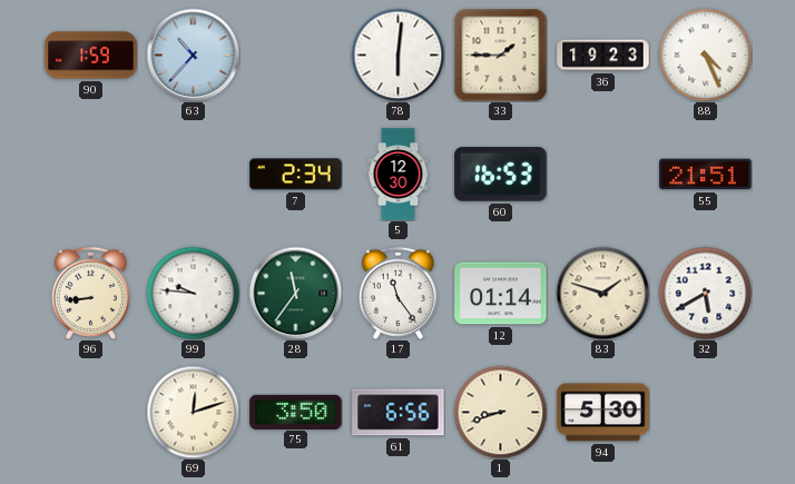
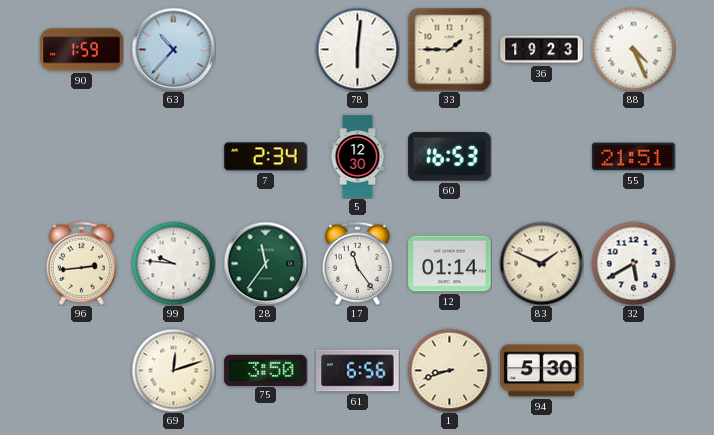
96: 8:44 -> 2:44
83: 1:48 -> 1:49
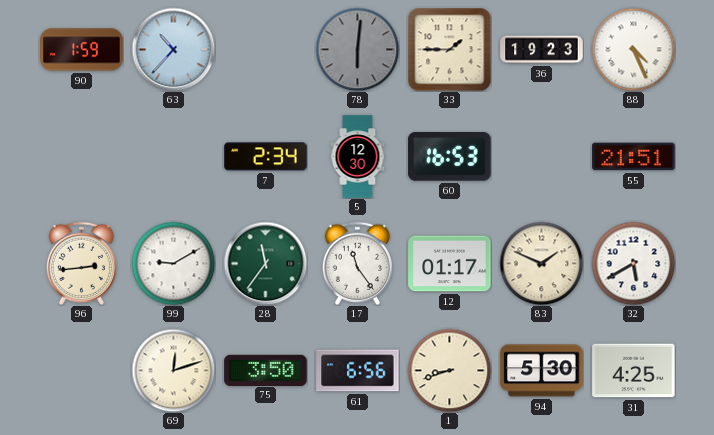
78 dial: white -> grey
99: 9:46 -> 9:10
12: 01:14 -> 01:17
31: none -> 4:25
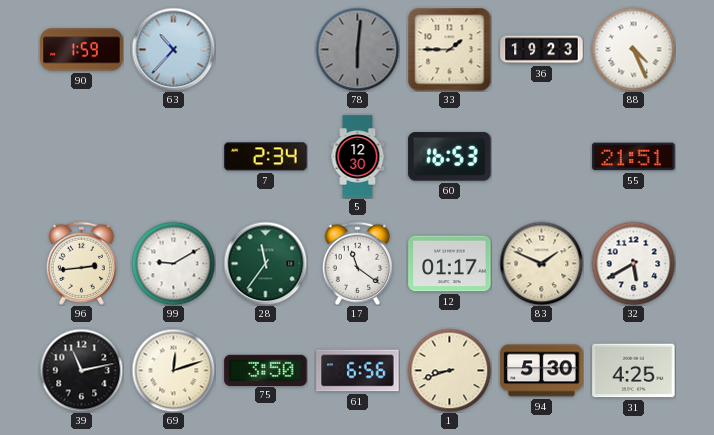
17: 11:24 -> 11:21
39: none -> 11:13
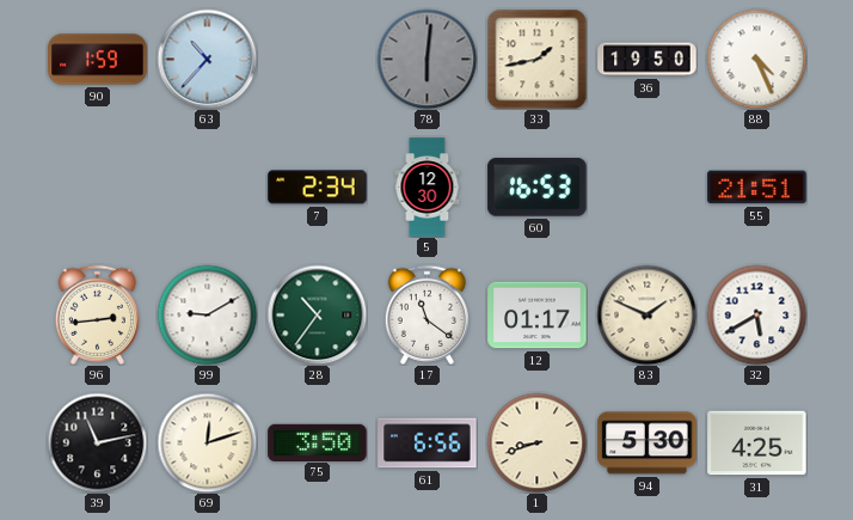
33: 1:45 -> 1:43
36: 19:23 -> 19:50
28: 11:36 -> 10:36
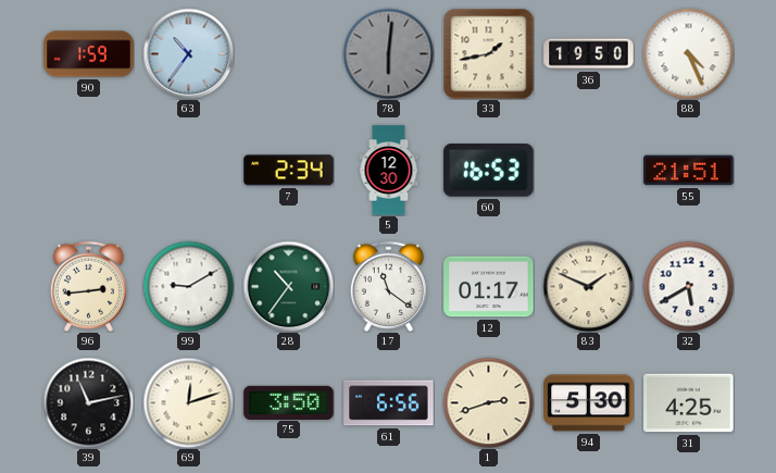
63: 10:37 -> 10:36
1: 8:42 -> 2:42
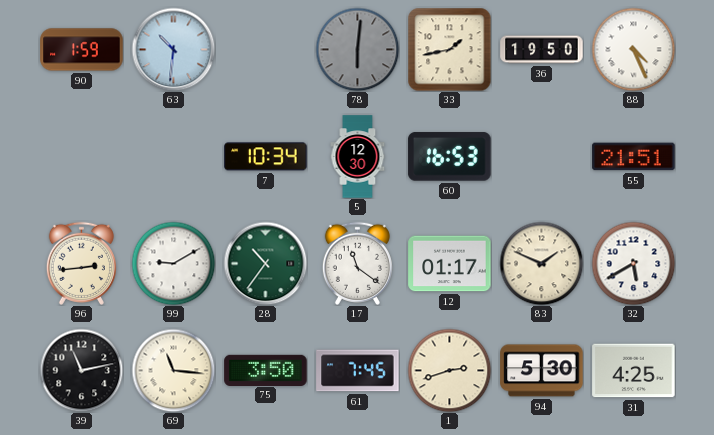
63: 10:36 -> 10:31
7: 2:34 -> 10:34
69: 12:12 -> 11:16
61: 6:56 -> 7:45
